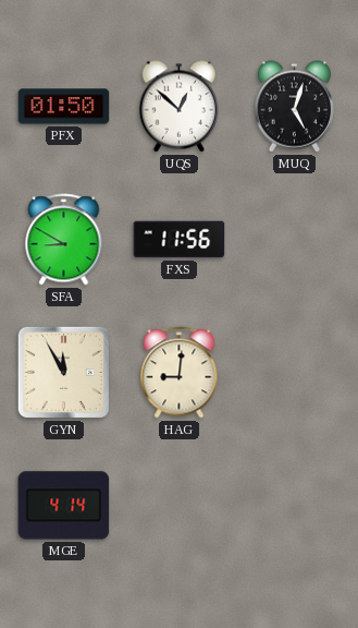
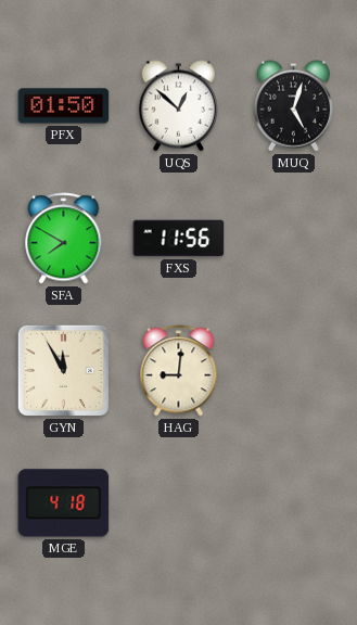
SFA: 8:50 -> 7:50
MGE: 4:14 -> 4:18
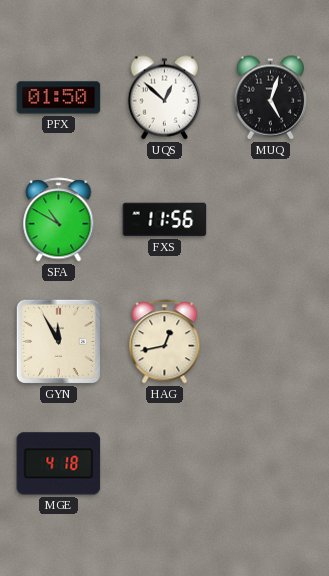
SFA: 7:50 -> 10:50
HAG: 9:01 -> 12:43
